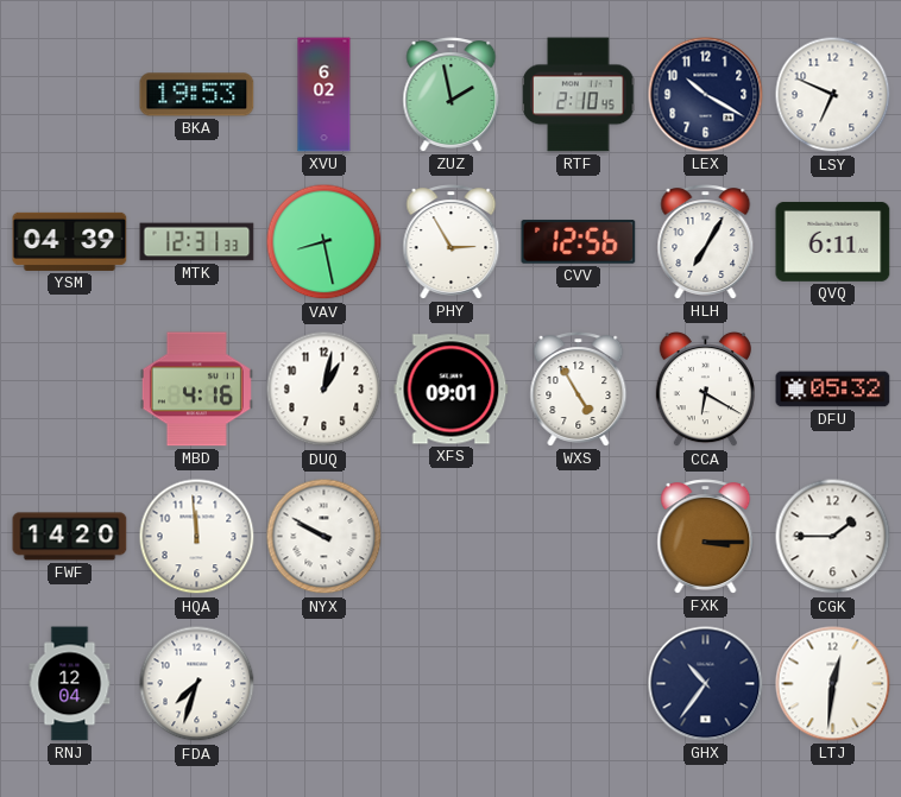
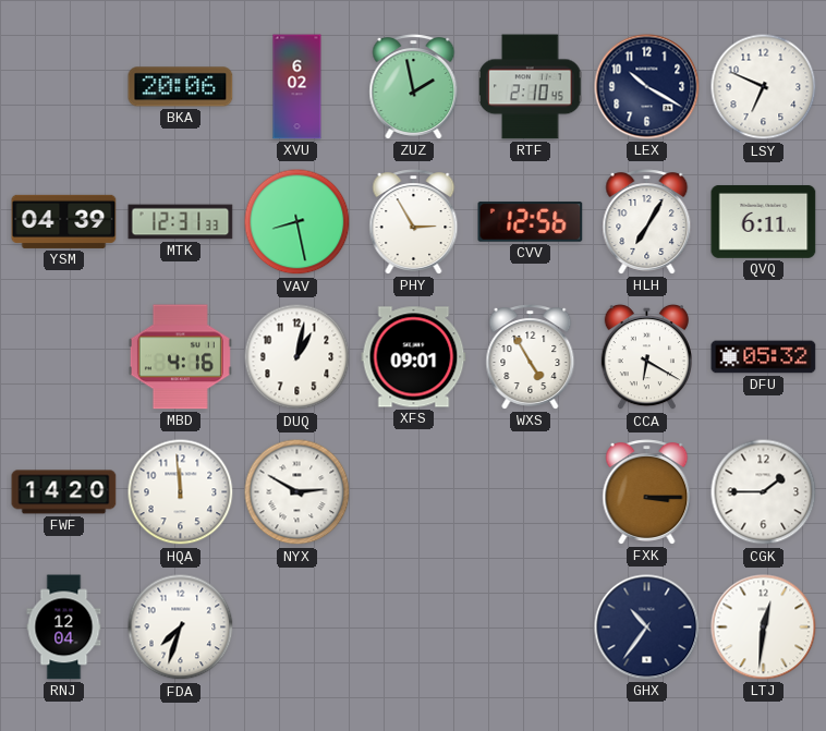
BKA: 19:53 -> 20:06
NYX: 9:50 -> 2:50
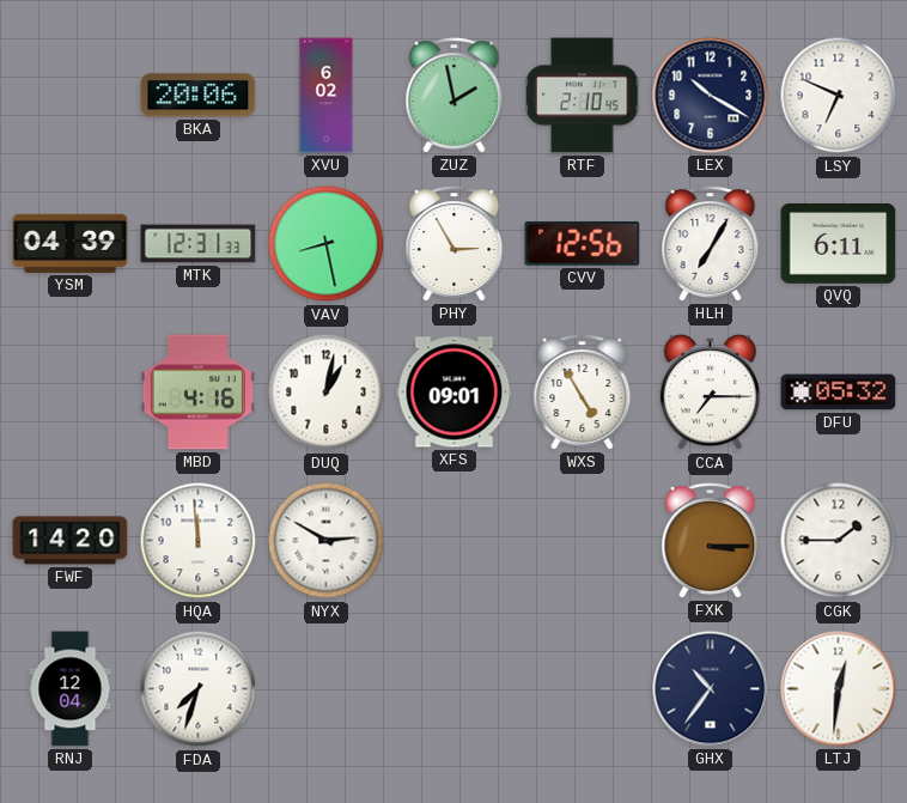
CCA: 6:20 -> 7:15
